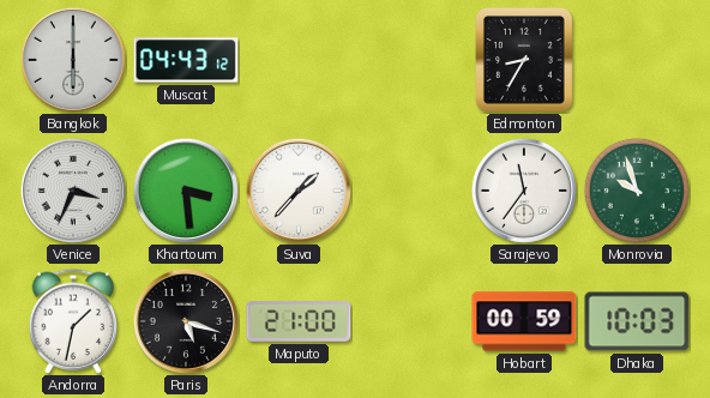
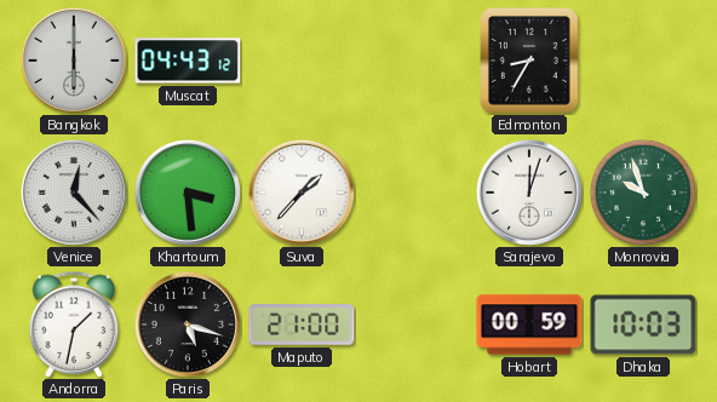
Venice: 3:34 -> 12:23
Sarajevo: 11:36 -> 12:03
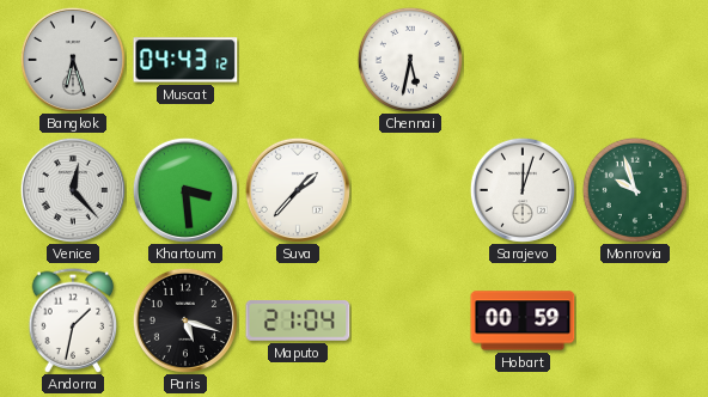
Bangkok: 6:00 -> 6:27
Chennai: none -> 5:32
Edmonton: 8:35 -> none
Maputo: 21:00 -> 21:04
Dhaka: 10:03 -> none
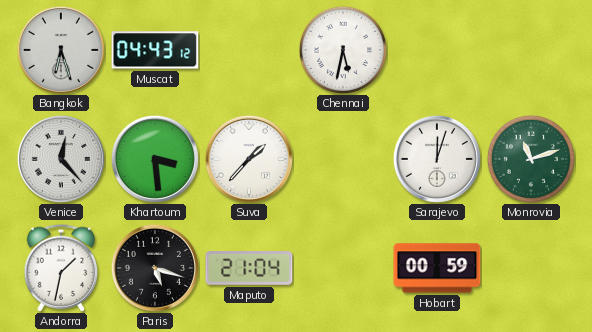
Monrovia: 9:57 -> 11:12
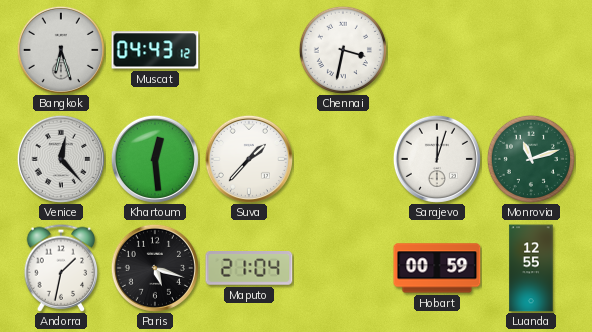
Chennai: 5:32 -> 3:32
Khartoum: 3:29 -> 12:29
Luanda: none -> 12:55
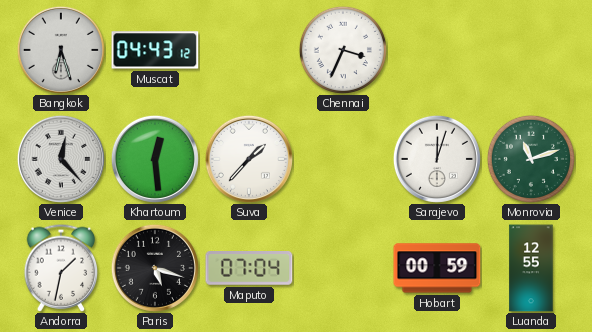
Chennai: 3:32 -> 3:34
Maputo: 21:04 -> 07:04
